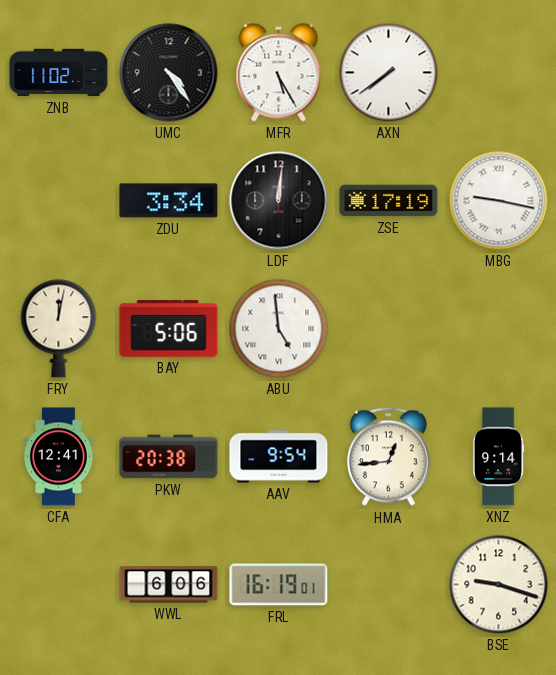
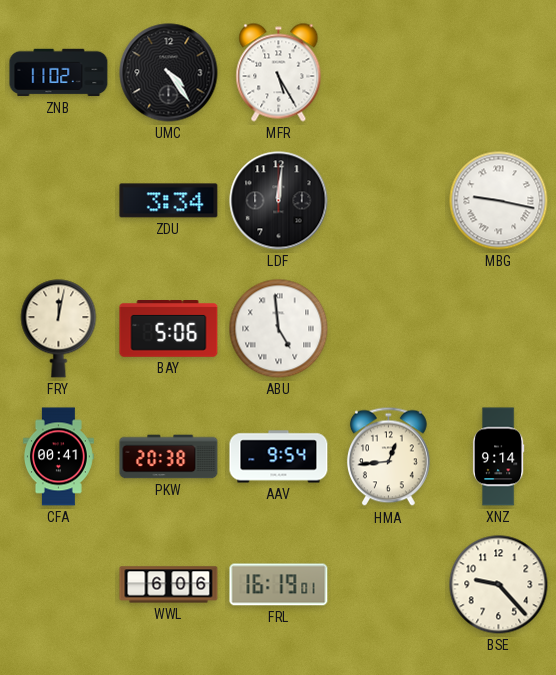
AXN: 7:39 -> none
ZSE: 17:19 -> none
CFA: 12:41 -> 00:41
BSE: 9:18 -> 9:23
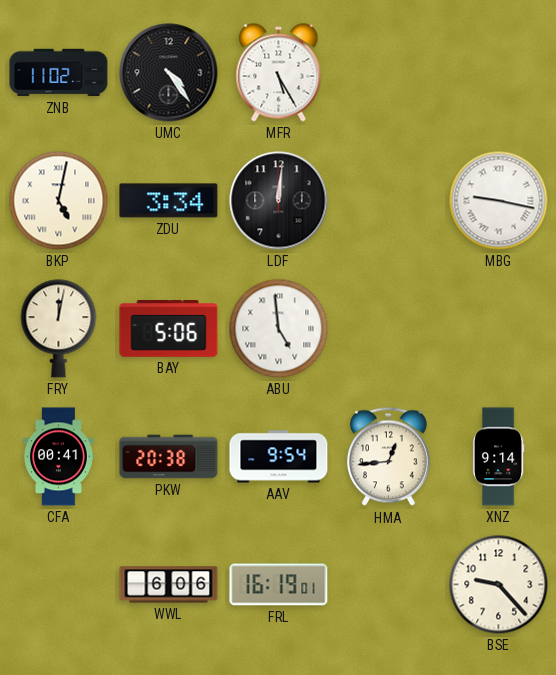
BKP: none -> 5:02
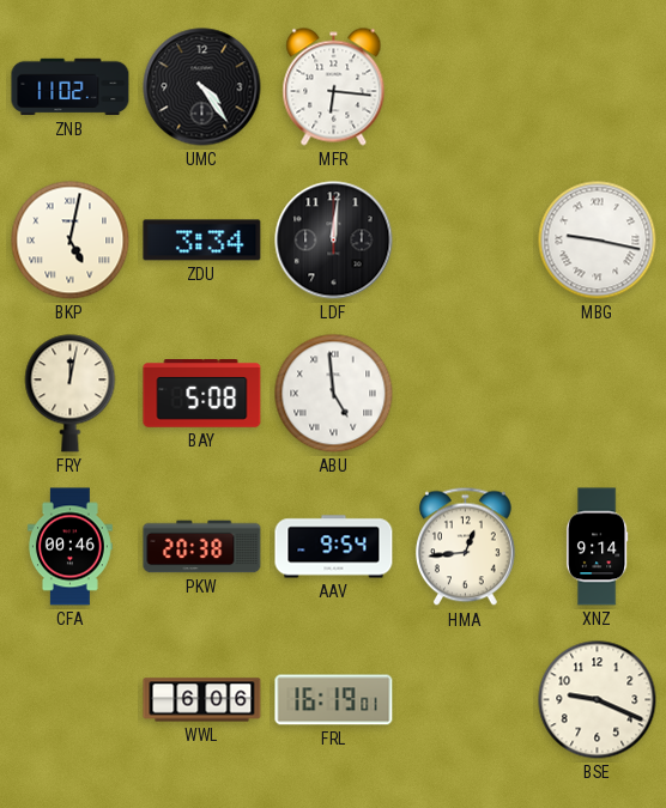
MFR: 5:25 -> 6:16
BAY: 5:06 -> 5:08
CFA: 00:41 -> 00:46
BSE: 9:23 -> 9:19
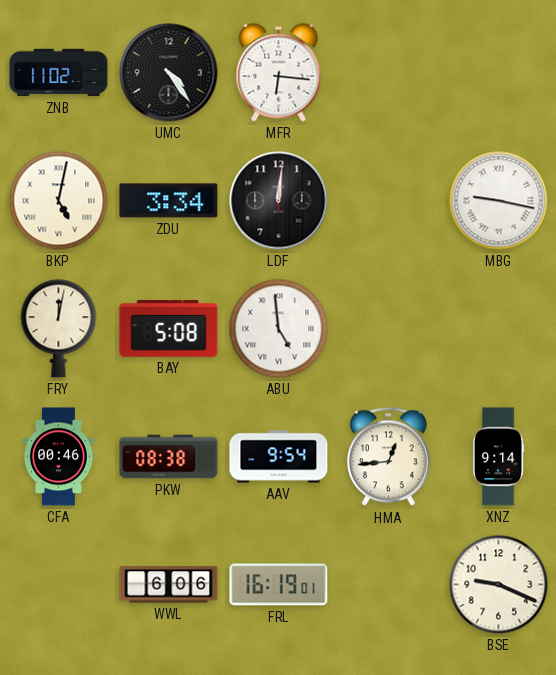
PKW: 20:38 -> 08:38
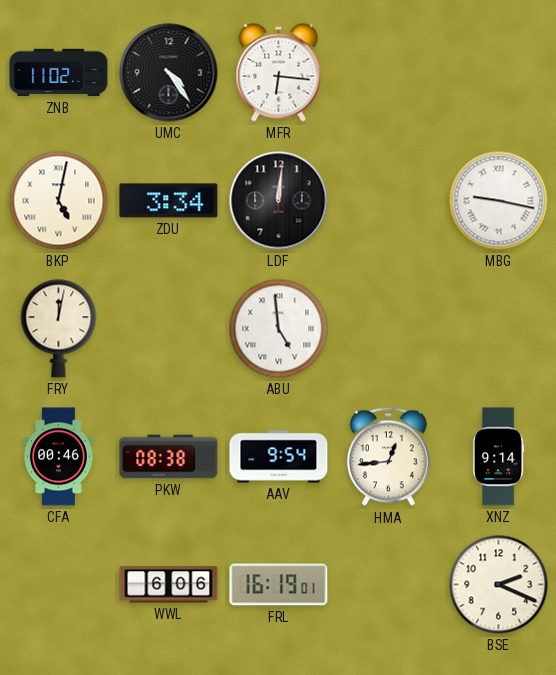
BAY: 5:08 -> none
BSE: 9:19 -> 2:19
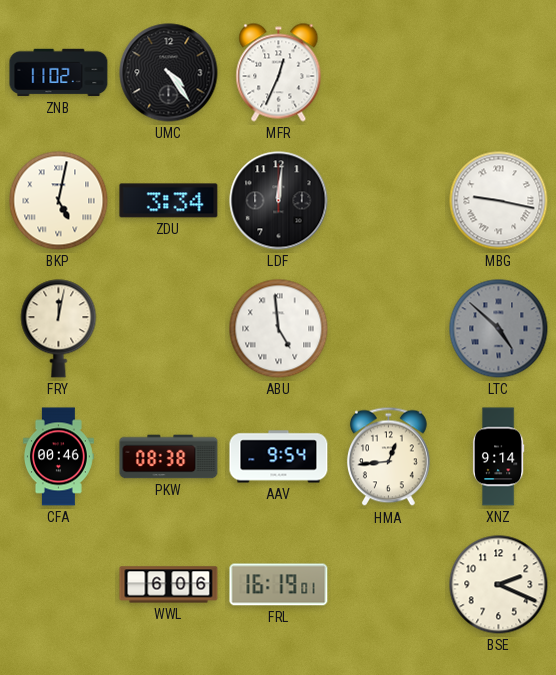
MFR: 6:16 -> 12:34
LTC: none -> 4:52
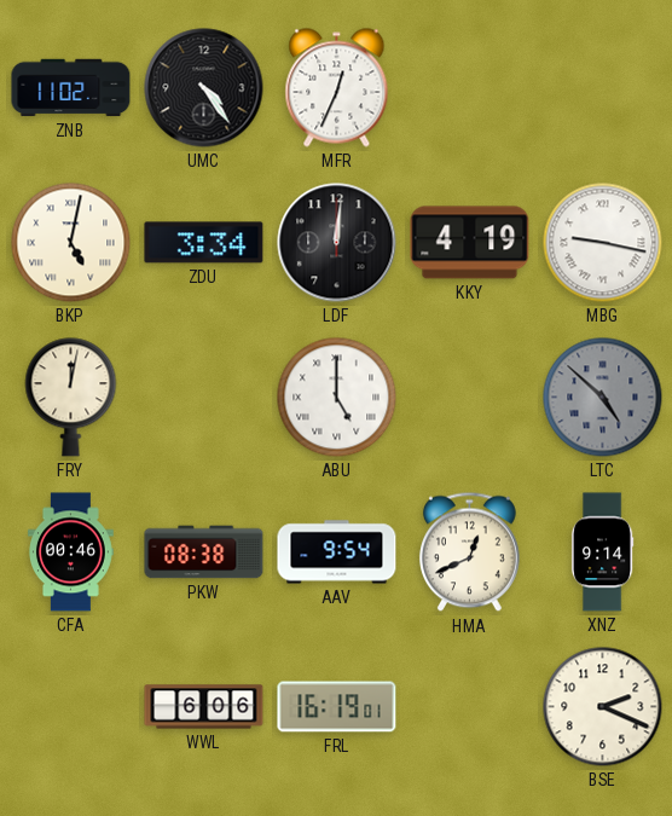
KKY: none -> 4:19
ABU: 4:59 -> 5:00
HMA: 12:44 -> 12:41
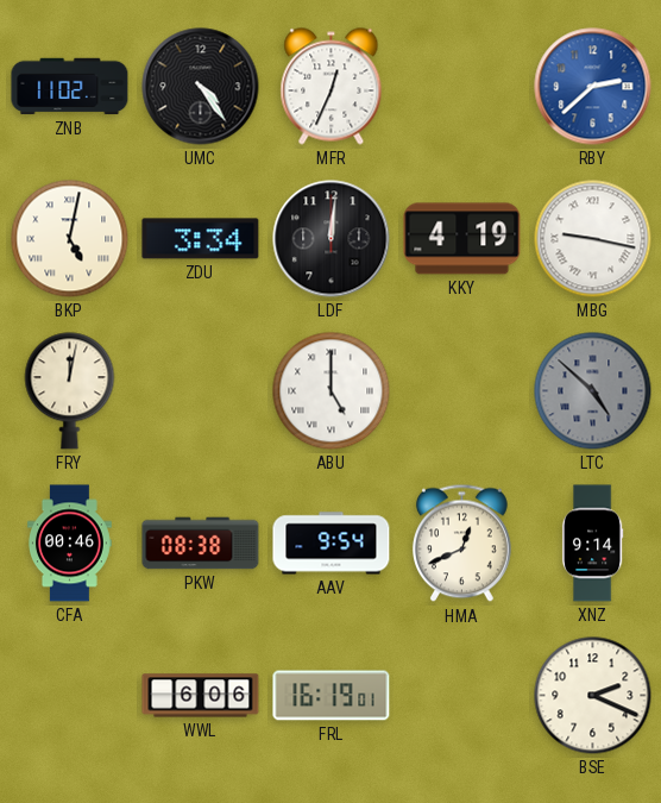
RBY: none -> 2:38
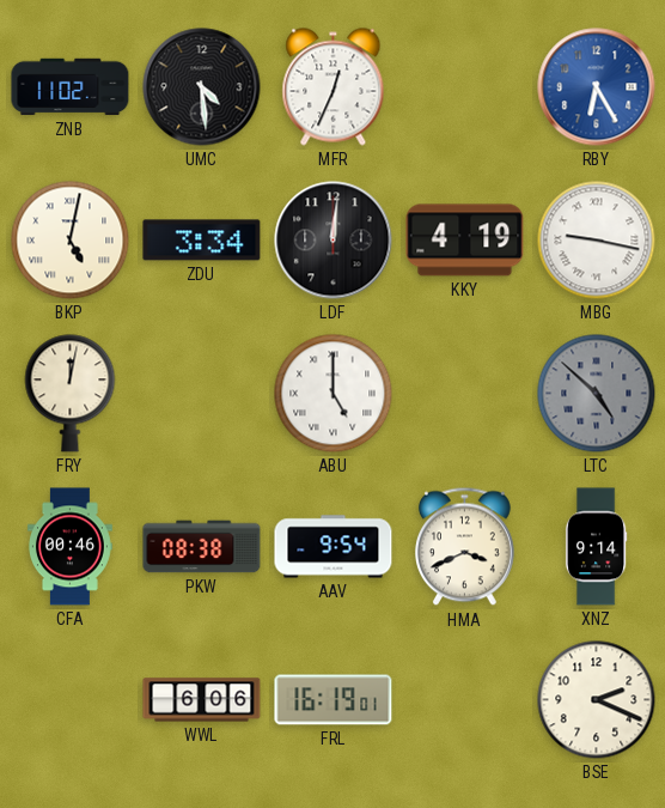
UMC: 4:24 -> 4:29
RBY: 2:38 -> 6:25
HMA: 12:41 -> 3:41
